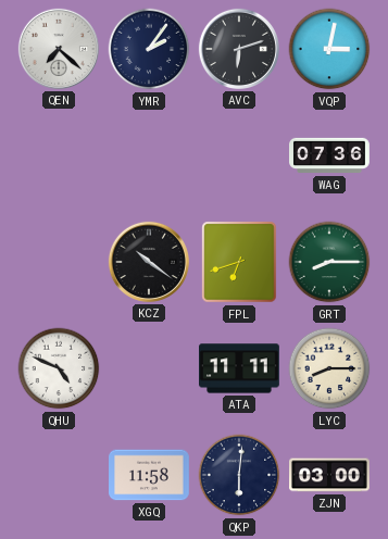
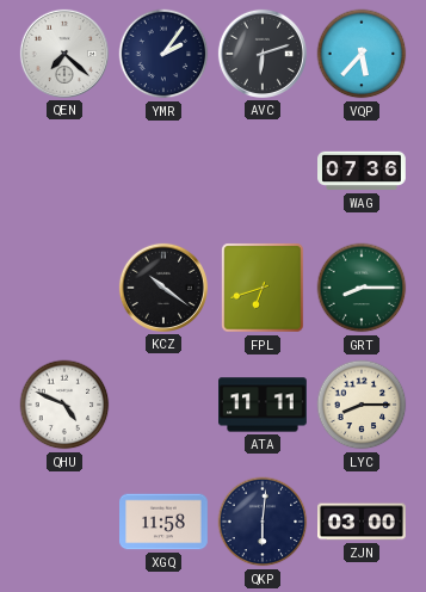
VQP: 3:02 -> 5:37
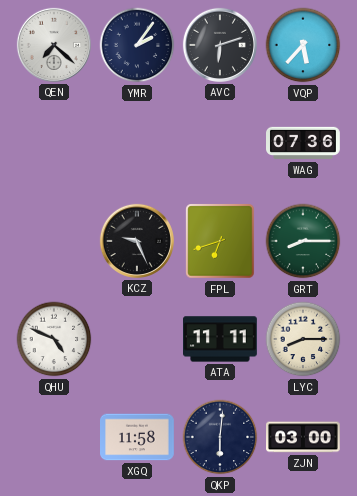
KCZ: 10:21 -> 9:26
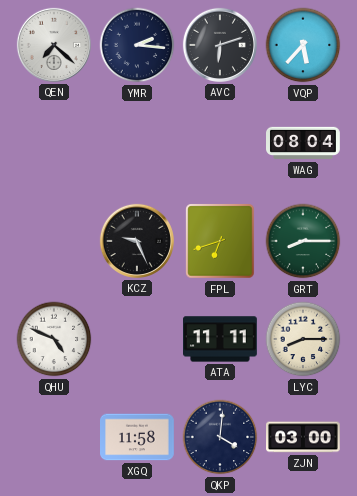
YMR: 2:06 -> 2:16
WAG: 07:36 -> 08:04
QKP: 6:01 -> 4:01
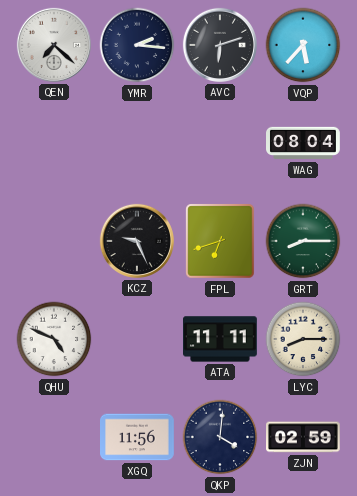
XGQ: 11:58 -> 11:56
ZJN: 03:00 -> 02:59
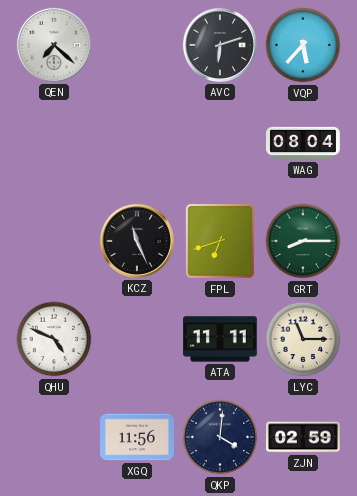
YMR: 2:16 -> none
KCZ: 9:26 -> 11:26
LYC: 8:15 -> 11:15
